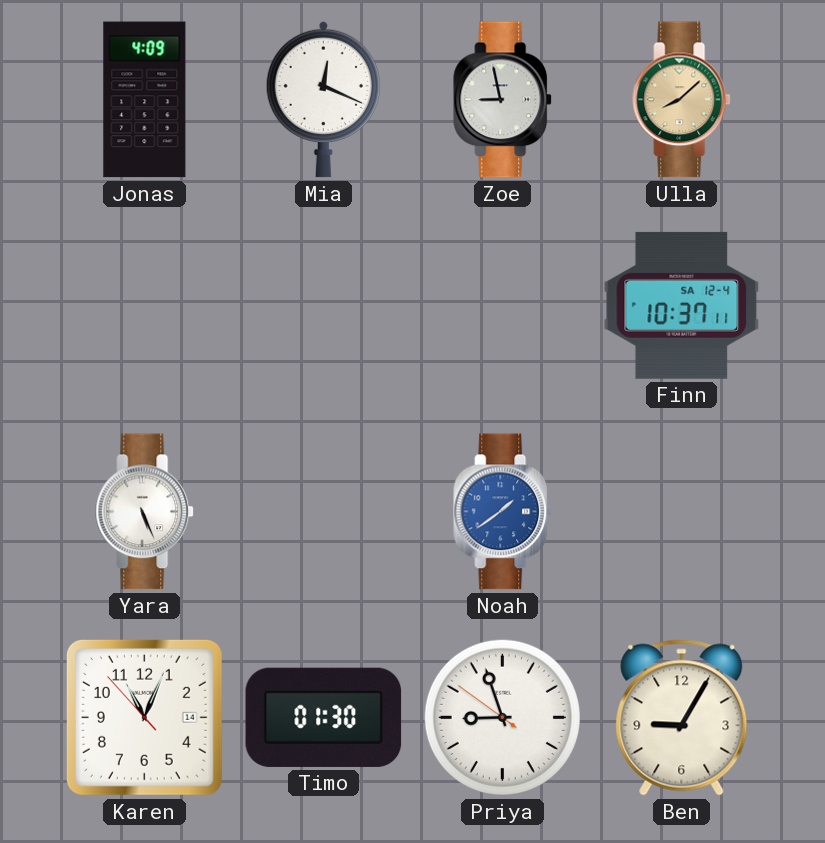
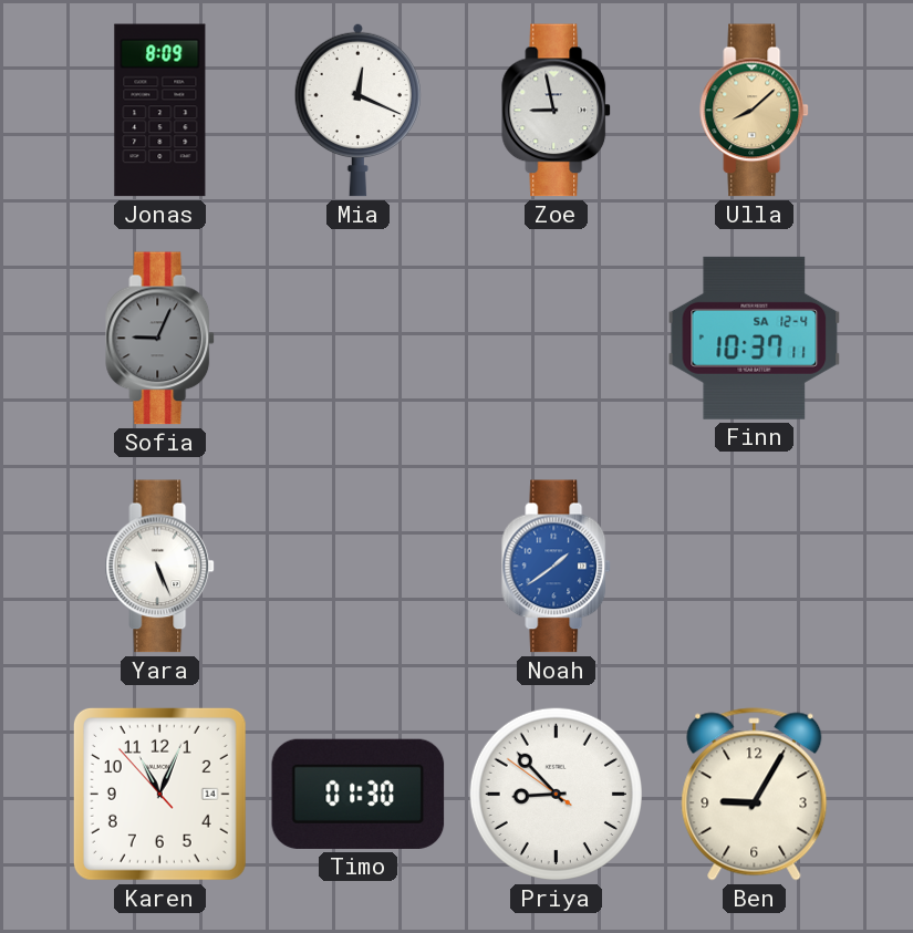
Jonas: 4:09 -> 8:09
Sofia: none -> 9:04
Priya: 8:56 -> 8:52
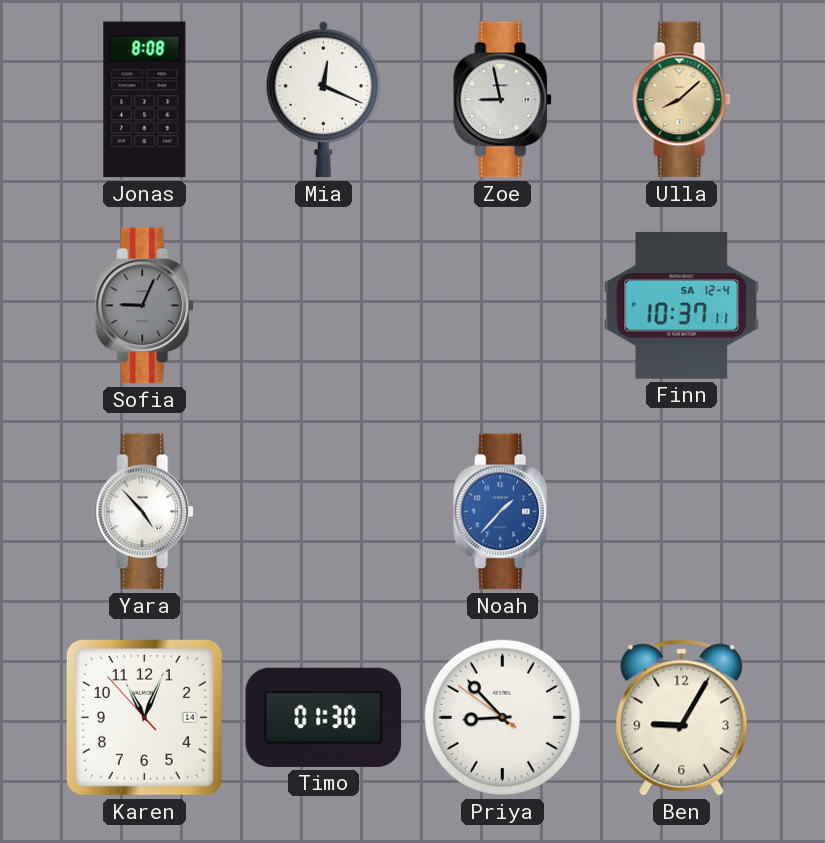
Jonas: 8:09 -> 8:08
Yara: 5:26 -> 4:53
Noah: 1:39 -> 1:37
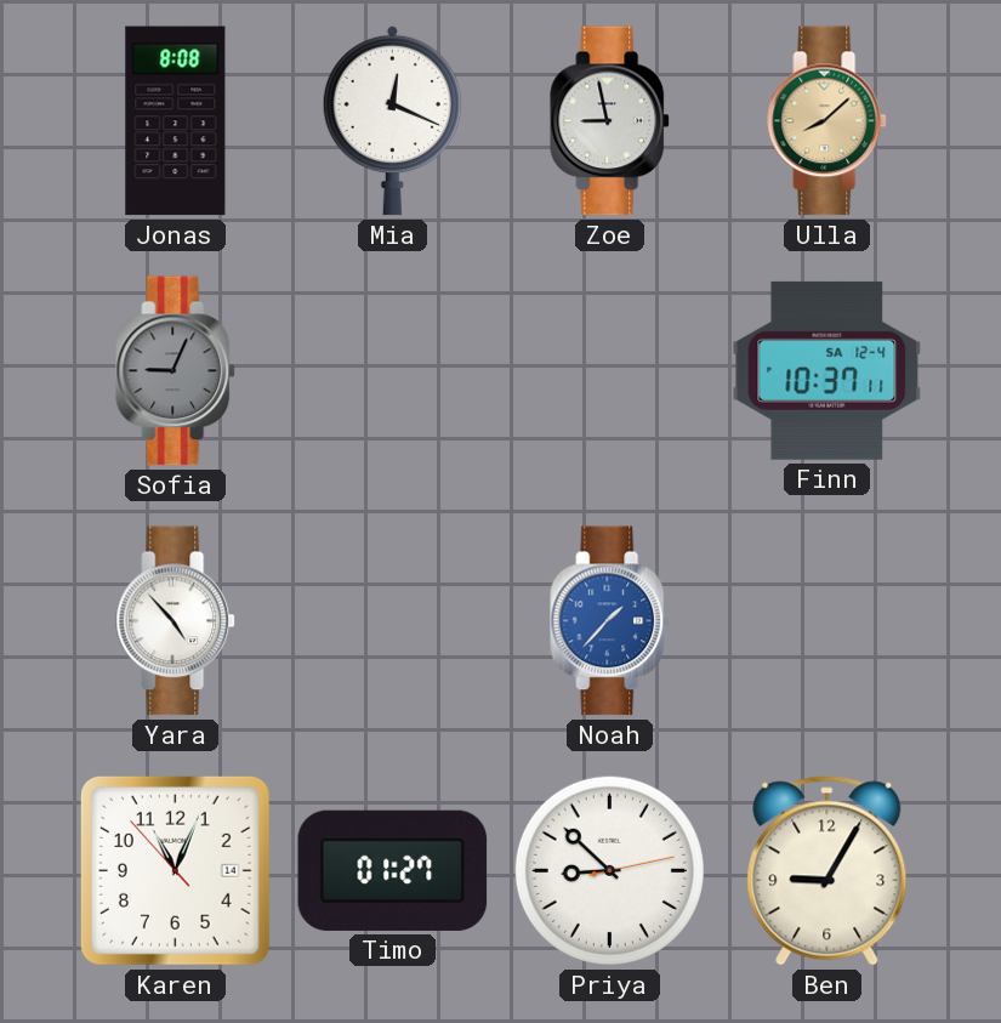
Timo: 01:30 -> 01:27
Priya: 8:52:51 -> 8:52:13
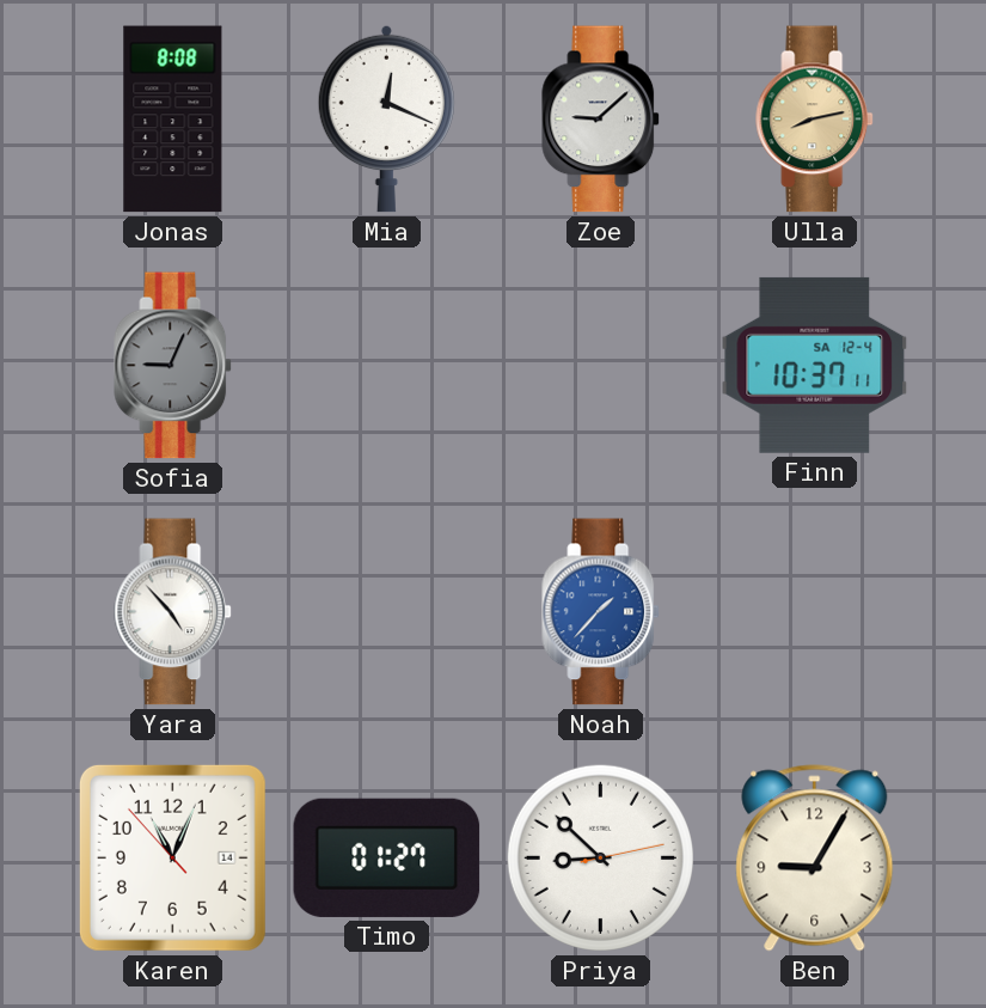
Zoe: 8:58 -> 9:08
Ulla: 8:08 -> 8:13
